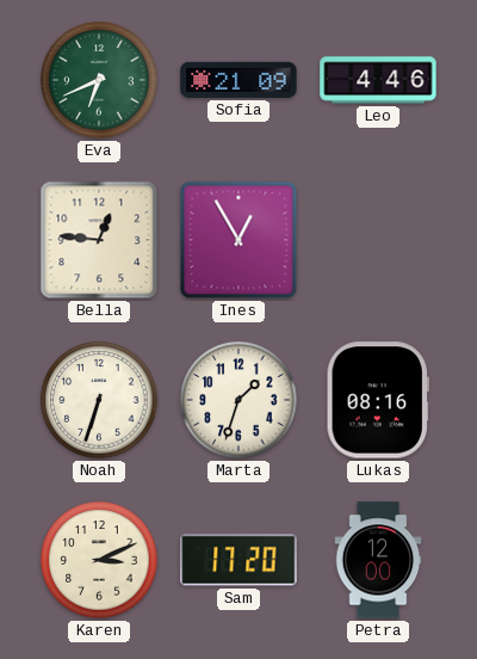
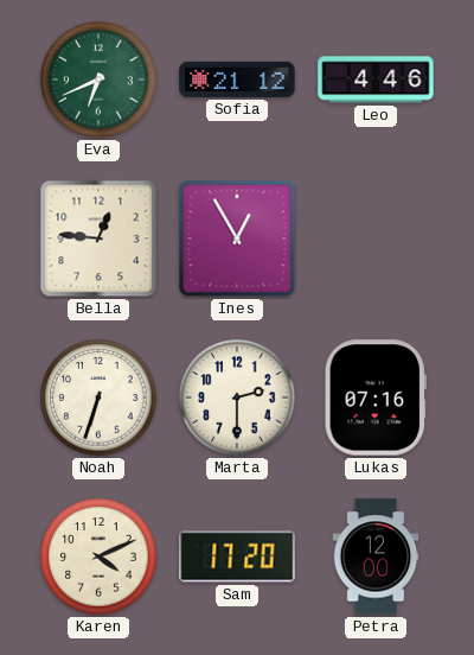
Sofia: 21:09 -> 21:12
Marta: 1:33 -> 2:30
Lukas: 08:16 -> 07:16
Karen: 3:11 -> 4:11
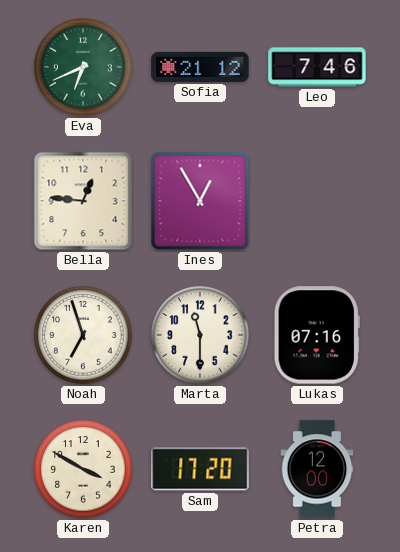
Leo: 4:46 -> 7:46
Noah: 6:33 -> 6:57
Marta: 2:30 -> 11:30
Karen: 4:11 -> 3:50
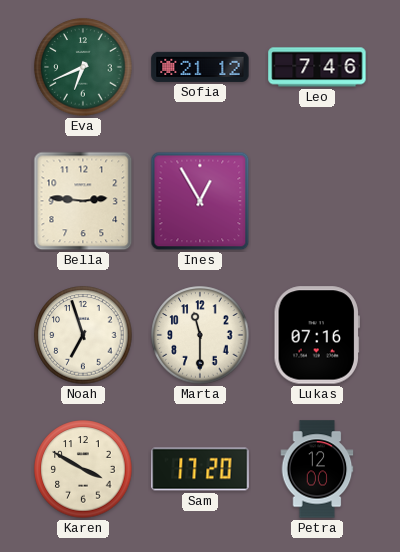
Bella: 12:46 -> 2:46
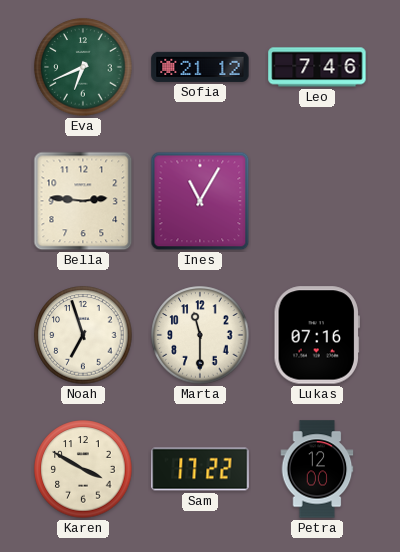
Ines: 12:55 -> 11:05
Sam: 17:20 -> 17:22
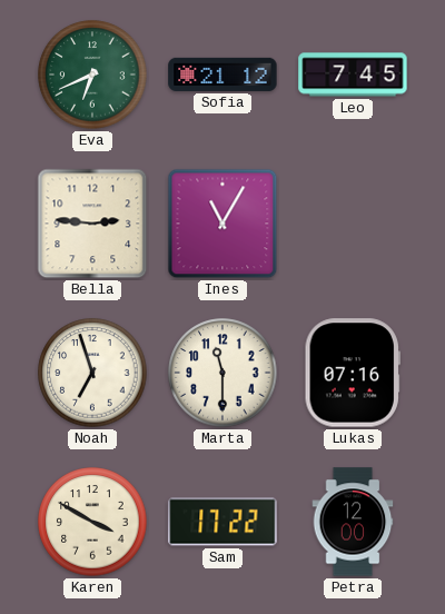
Leo: 7:46 -> 7:45
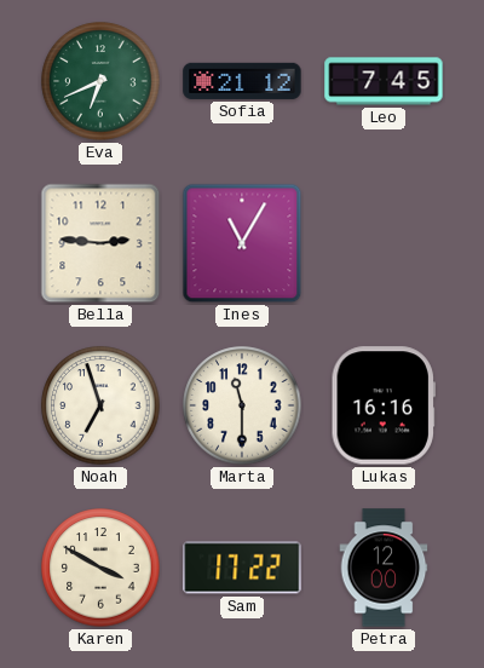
Lukas: 07:16 -> 16:16
